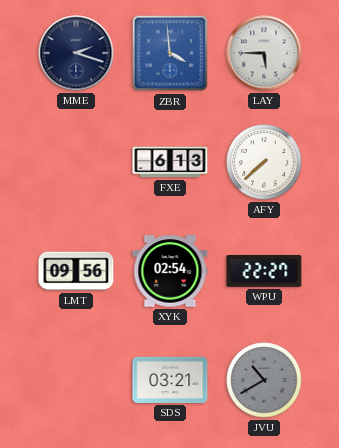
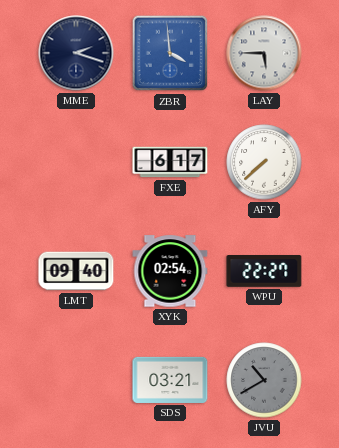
FXE: 6:13 -> 6:17
LMT: 09:56 -> 09:40
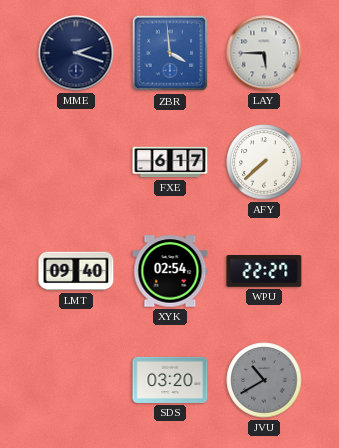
SDS: 03:21 -> 03:20
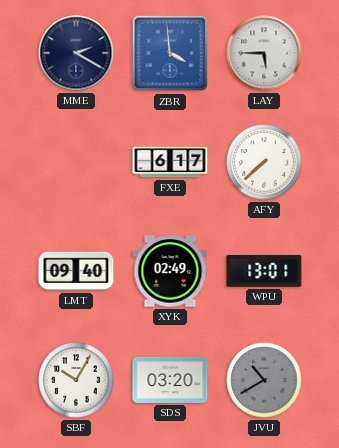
MME: 2:18 -> 2:20
XYK: 02:54 -> 02:49
WPU: 22:27 -> 13:01
SBF: none -> 10:05
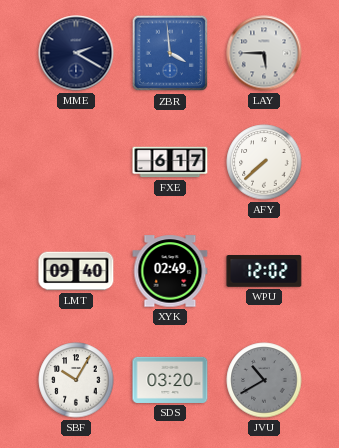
WPU: 13:01 -> 12:02
